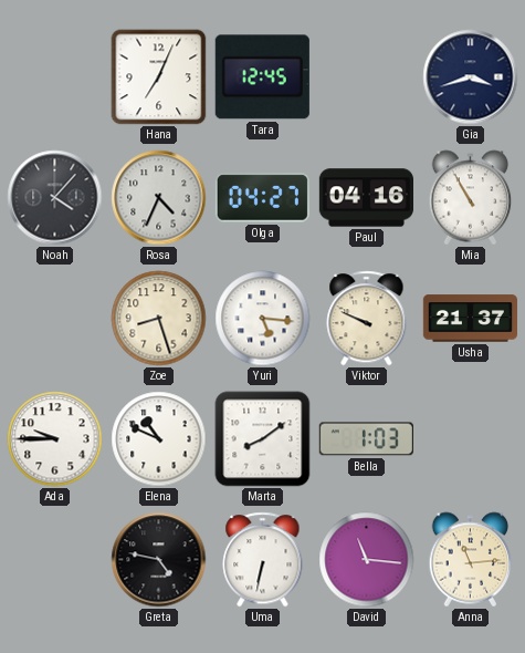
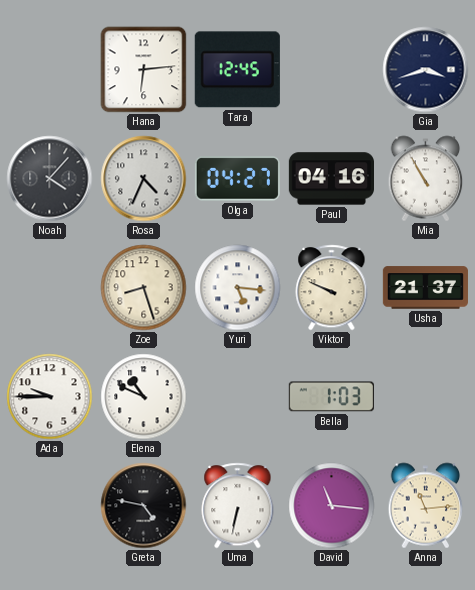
Hana: 7:04 -> 6:14
Marta: 8:09 -> none
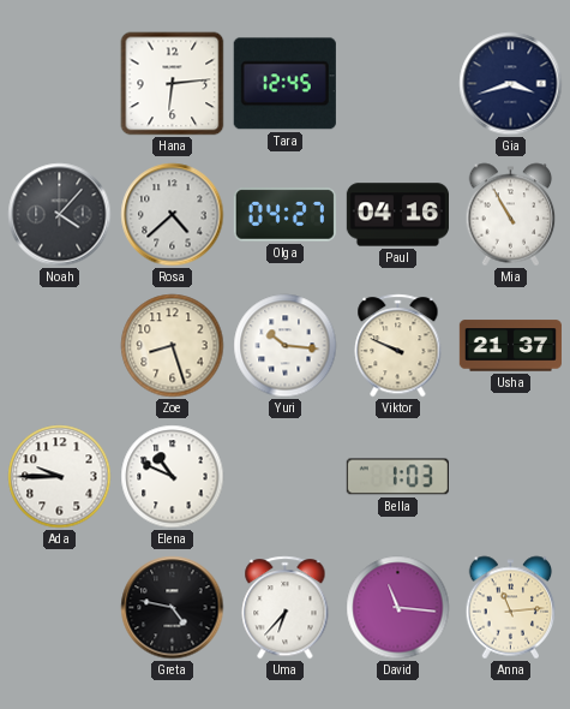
Rosa: 4:34 -> 4:38
Yuri: 5:16 -> 10:16
Uma: 6:32 -> 6:37
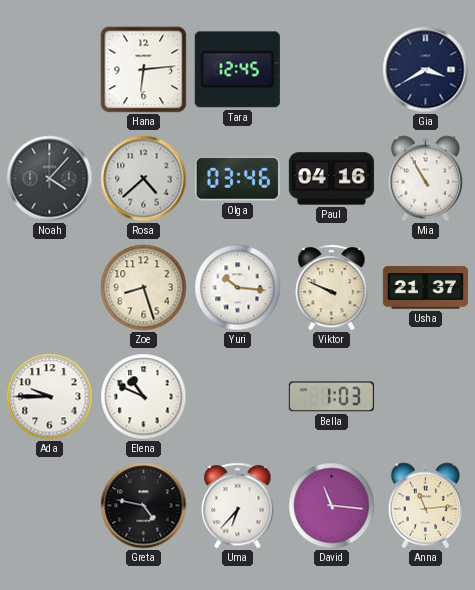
Gia: 3:42 -> 3:40
Olga: 04:27 -> 03:46
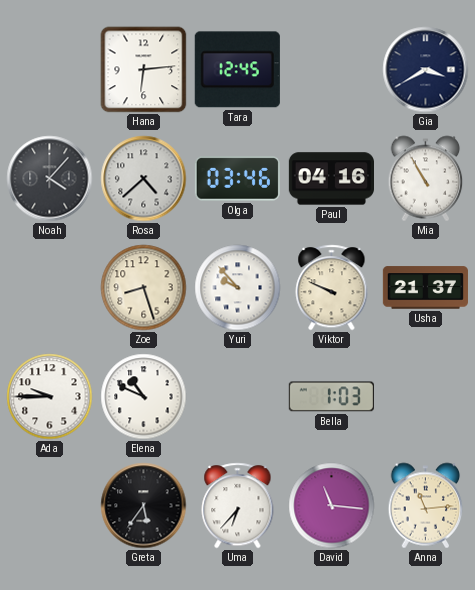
Yuri: 10:16 -> 9:53
Greta: 4:47 -> 5:36
